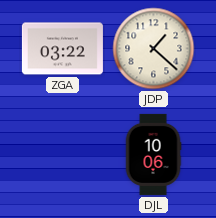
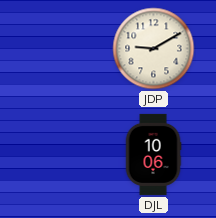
ZGA: 03:22 -> none
JDP: 1:22 -> 9:10
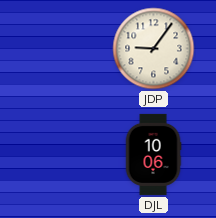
JDP: 9:10 -> 9:06
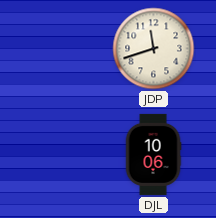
JDP: 9:06 -> 11:42
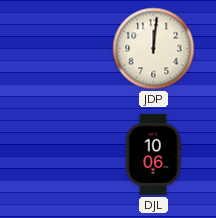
JDP: 11:42 -> 12:01
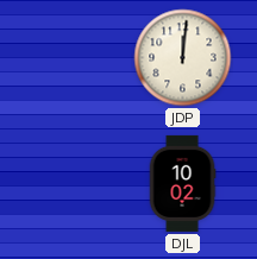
DJL: 10:06 -> 10:02
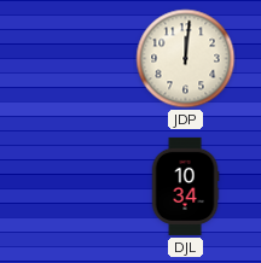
DJL: 10:02 -> 10:34
